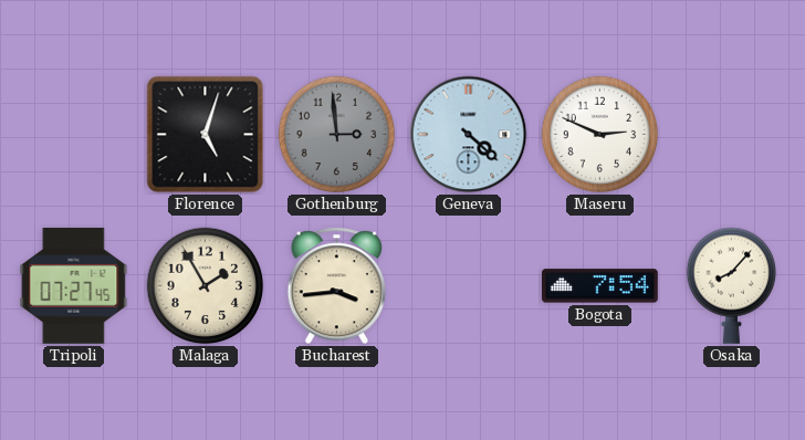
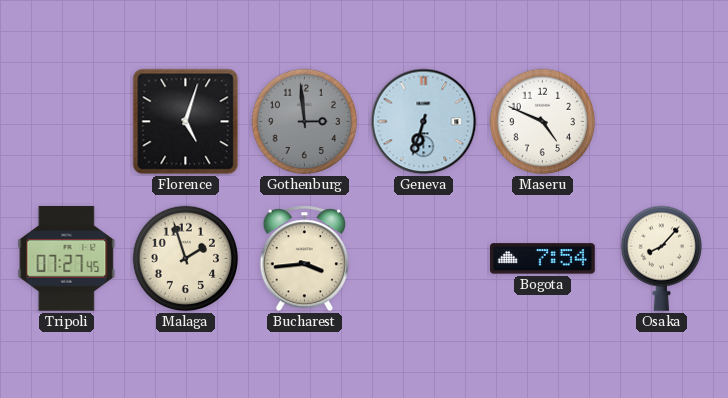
Geneva: 4:22 -> 6:33
Maseru: 2:49 -> 4:49
Malaga: 1:55 -> 1:57
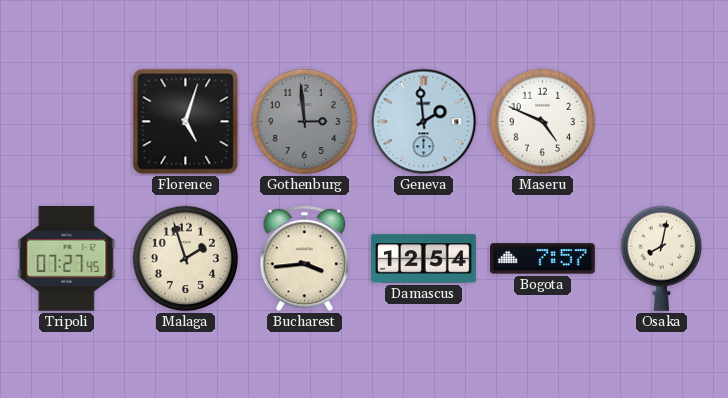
Geneva: 6:33 -> 1:59
Damascus: none -> 12:54
Bogota: 7:54 -> 7:57
Osaka: 8:07 -> 8:02
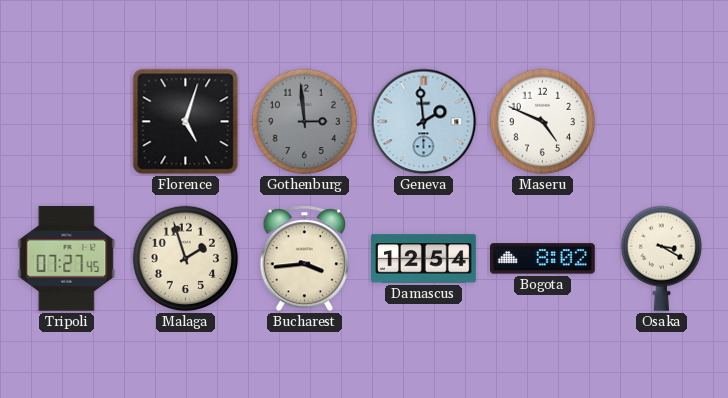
Bogota: 7:57 -> 8:02
Osaka: 8:02 -> 3:20
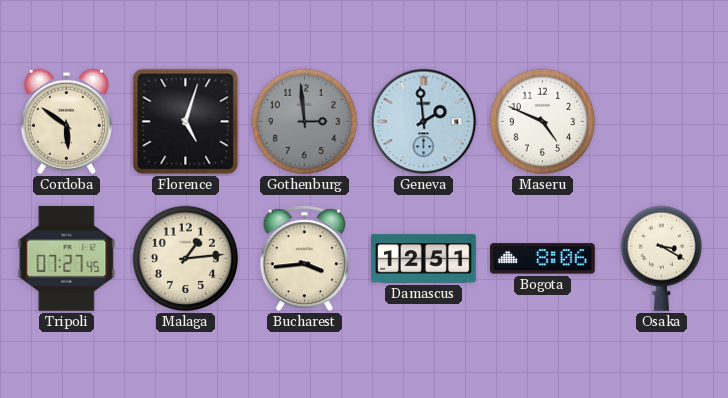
Cordoba: none -> 5:51
Malaga: 1:57 -> 1:14
Damascus: 12:54 -> 12:51
Bogota: 8:02 -> 8:06
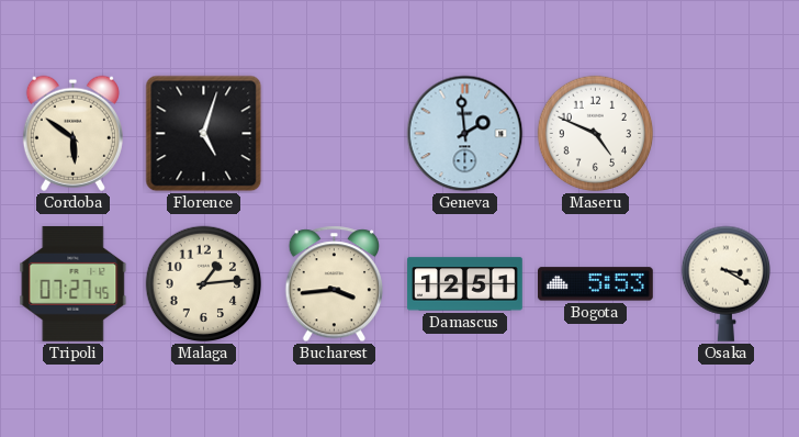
Gothenburg: 2:59 -> none
Bogota: 8:06 -> 5:53
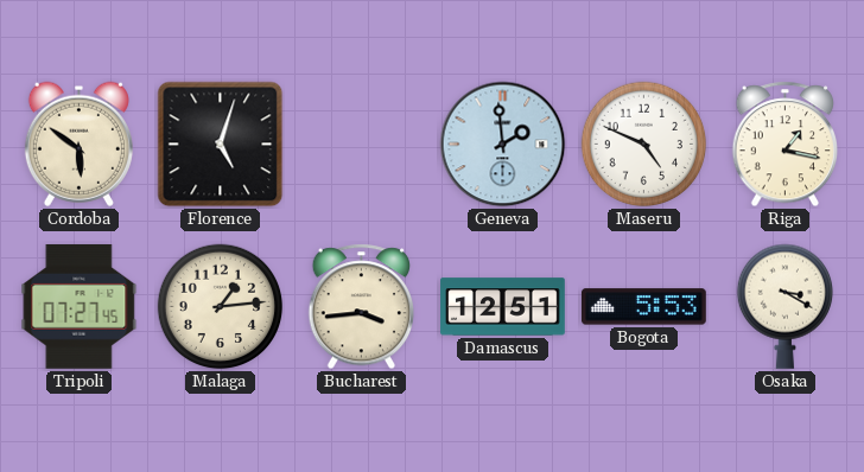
Riga: none -> 1:17
